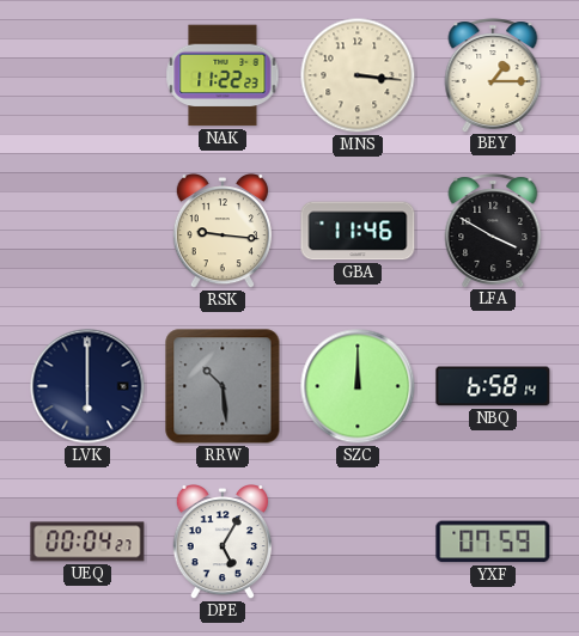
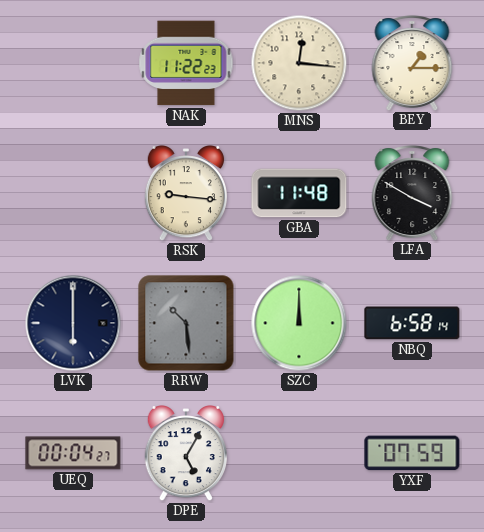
MNS: 3:16 -> 12:16
GBA: 11:46 -> 11:48
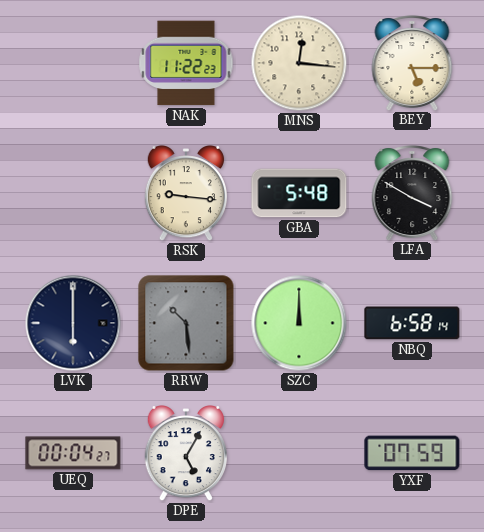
BEY: 1:15 -> 5:15
GBA: 11:48 -> 5:48
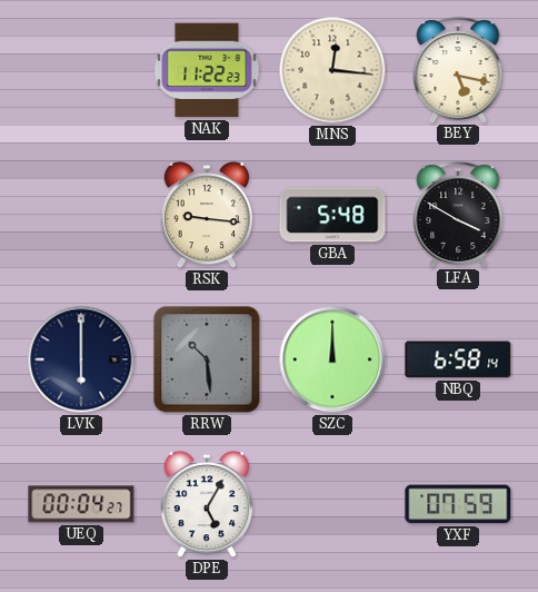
BEY: 5:15 -> 5:17
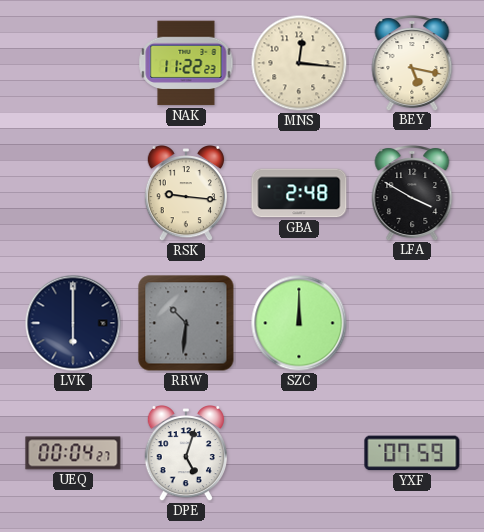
GBA: 5:48 -> 2:48
RRW: 10:29 -> 10:31
NBQ: 6:58 -> none
DPE: 5:05 -> 5:03
